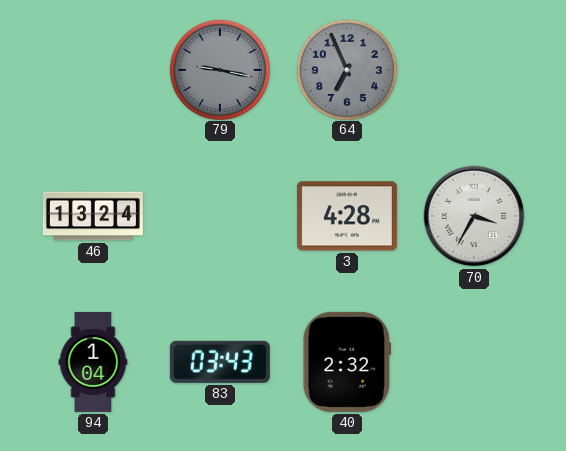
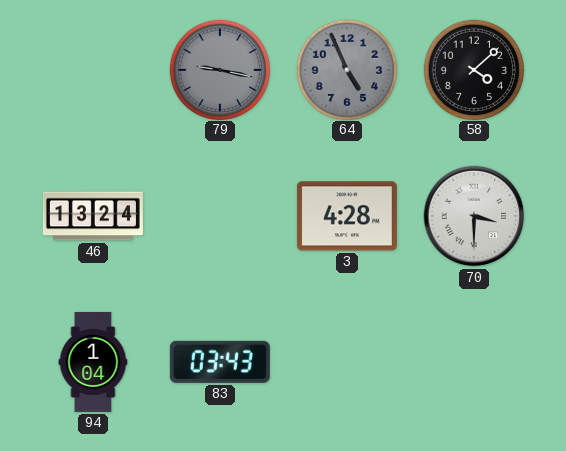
64: 6:56 -> 4:56
58: none -> 4:08
70: 3:35 -> 3:30
40: 2:32 -> none
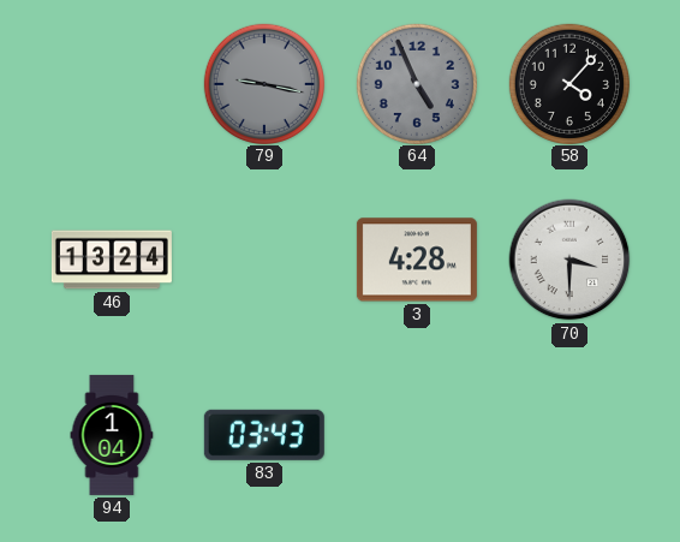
58: 4:08 -> 4:07
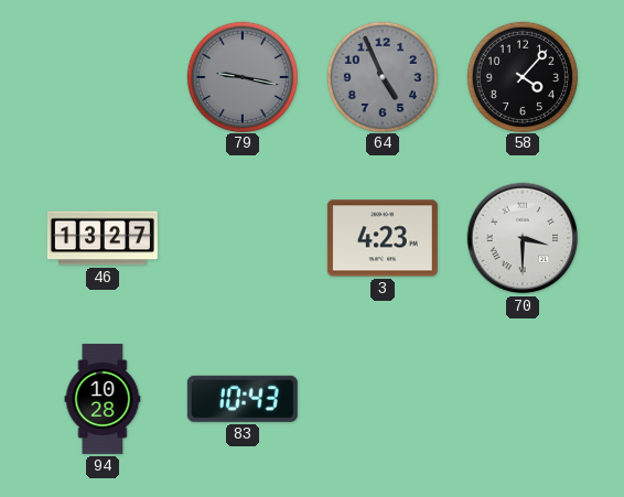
46: 13:24 -> 13:27
3: 4:28 -> 4:23
94: 1:04 -> 10:28
83: 03:43 -> 10:43
